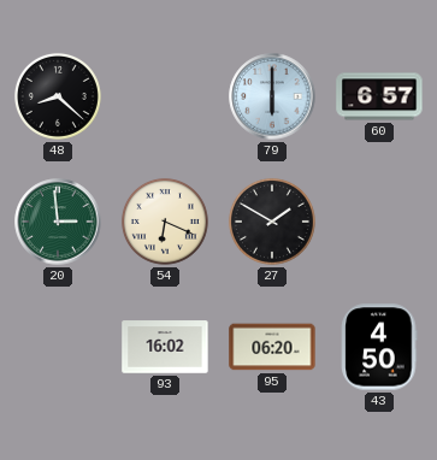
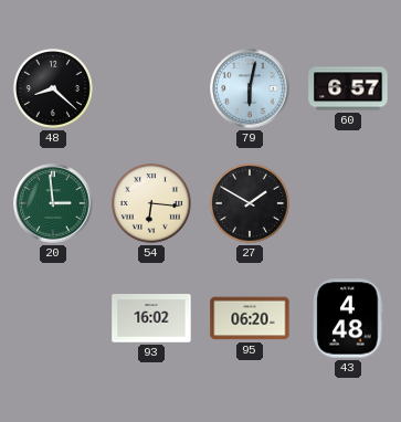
79: 6:00 -> 6:02
54: 6:19 -> 6:16
43: 4:50 -> 4:48
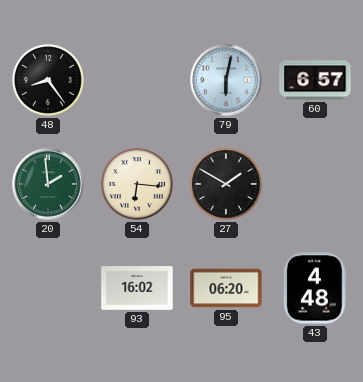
48: 8:22 -> 8:24
20: 2:59 -> 1:59
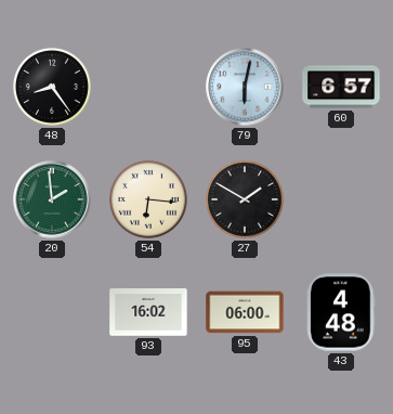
95: 06:20 -> 06:00
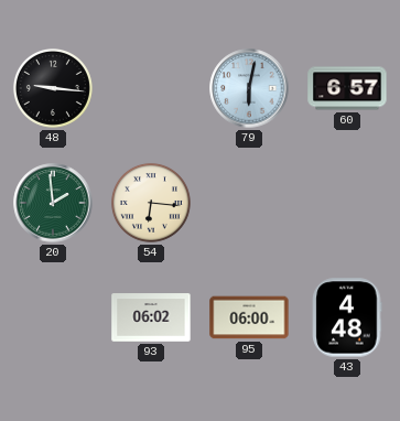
48: 8:24 -> 9:16
27: 1:50 -> none
93: 16:02 -> 06:02
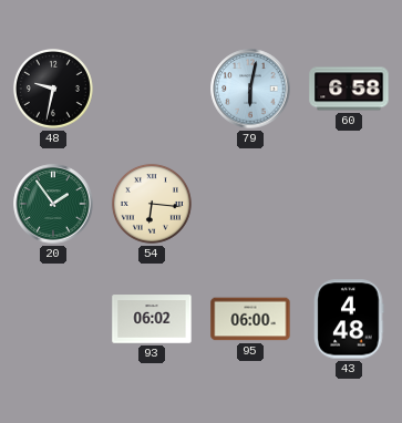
48: 9:16 -> 9:32
60: 6:57 -> 6:58
20: 1:59 -> 1:54
